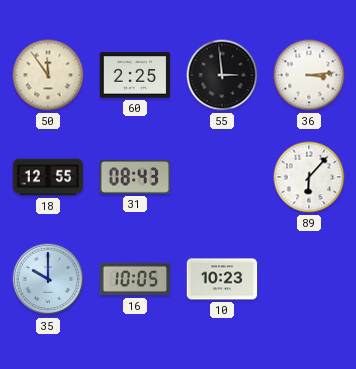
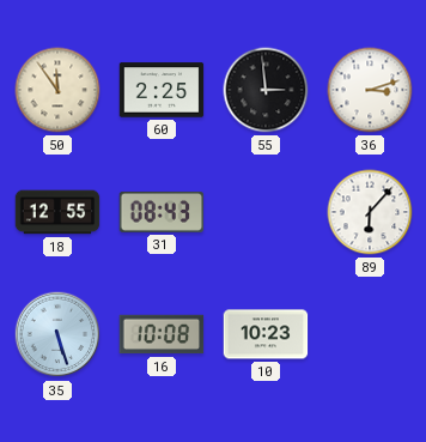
36: 3:14 -> 3:12
35: 10:00 -> 5:27
16: 10:05 -> 10:08
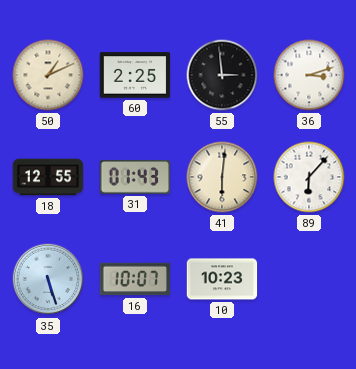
50: 11:54 -> 1:11
31: 08:43 -> 01:43
41: none -> 6:01
16: 10:08 -> 10:07
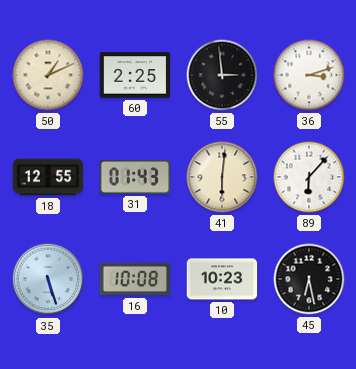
16: 10:07 -> 10:08
45: none -> 6:28
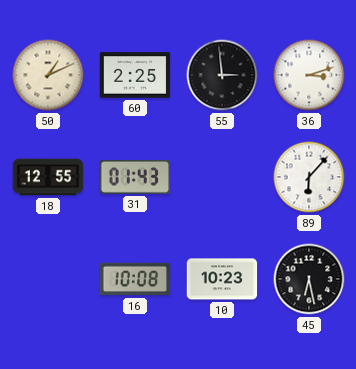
41: 6:01 -> none
35: 5:27 -> none
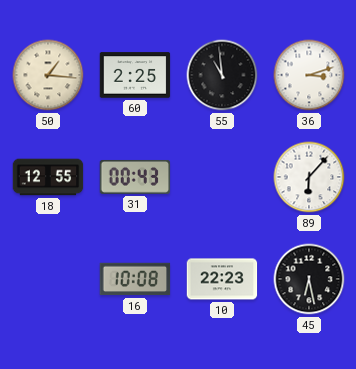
50: 1:11 -> 1:16
55: 2:59 -> 10:59
31: 01:43 -> 00:43
10: 10:23 -> 22:23
